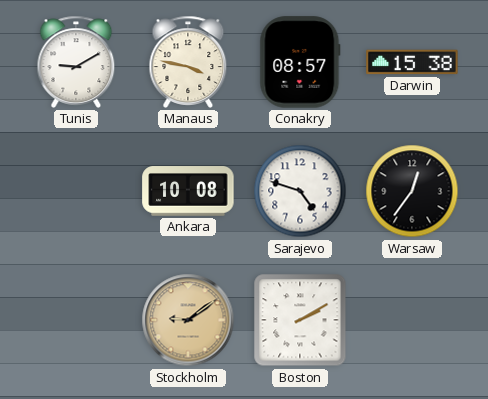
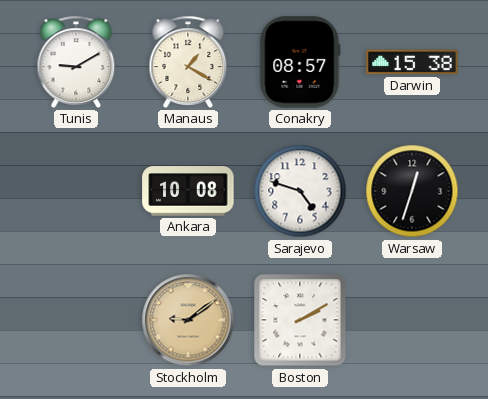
Manaus: 3:47 -> 1:20
Warsaw: 12:36 -> 12:33
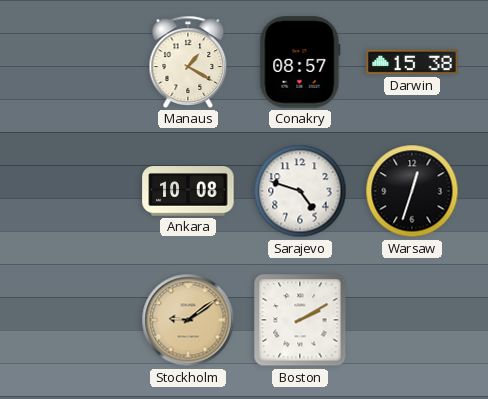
Tunis: 9:10 -> none
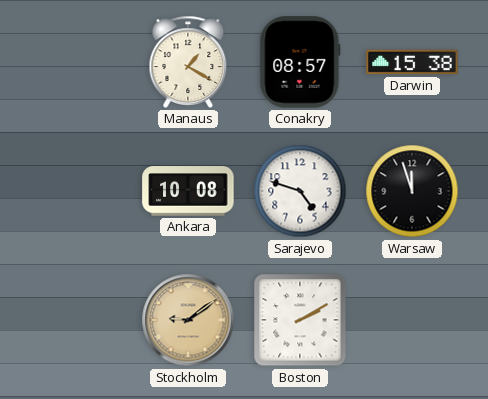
Warsaw: 12:33 -> 11:57
